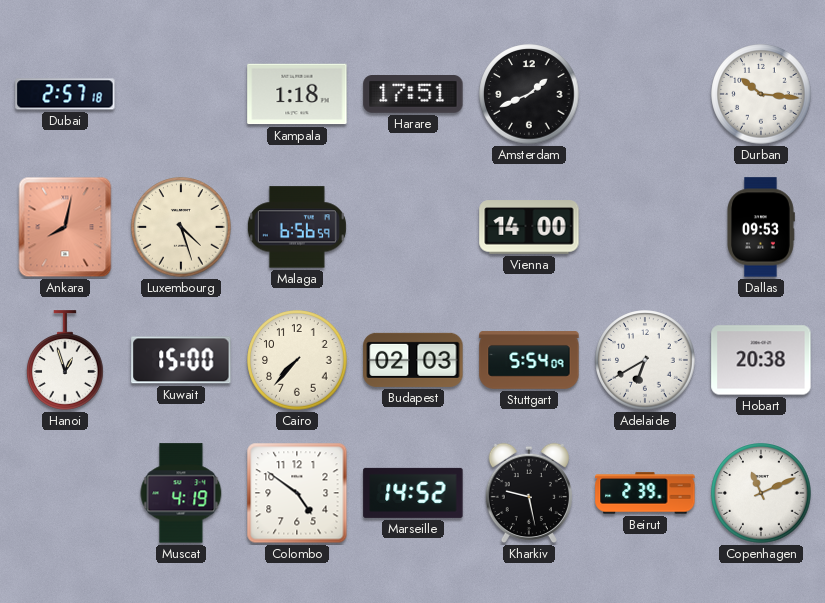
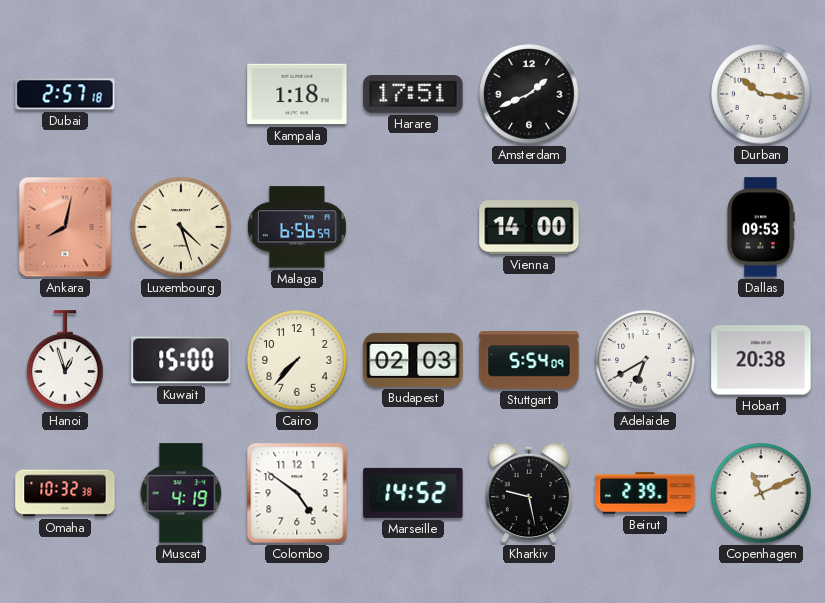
Omaha: none -> 10:32
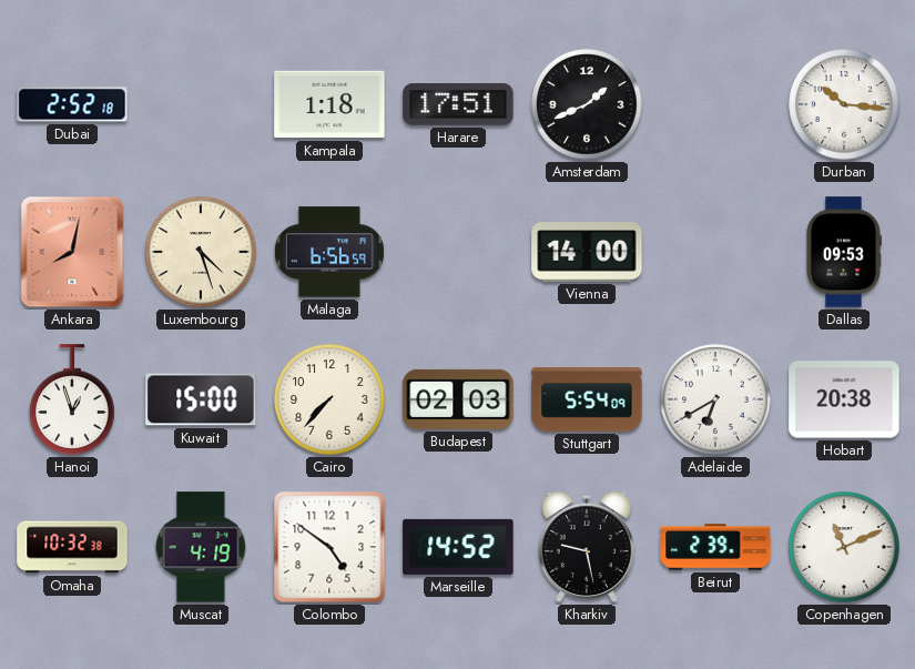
Dubai: 2:57 -> 2:52
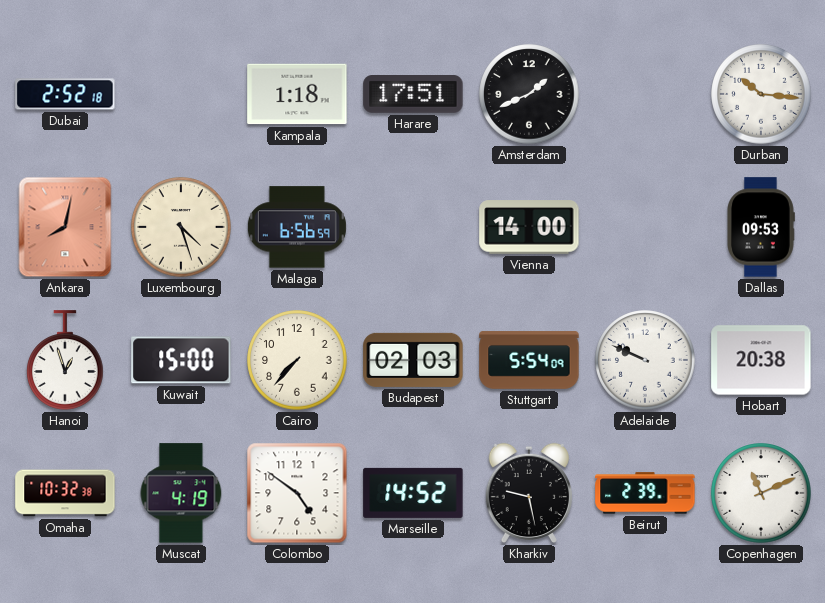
Adelaide: 6:40 -> 9:49
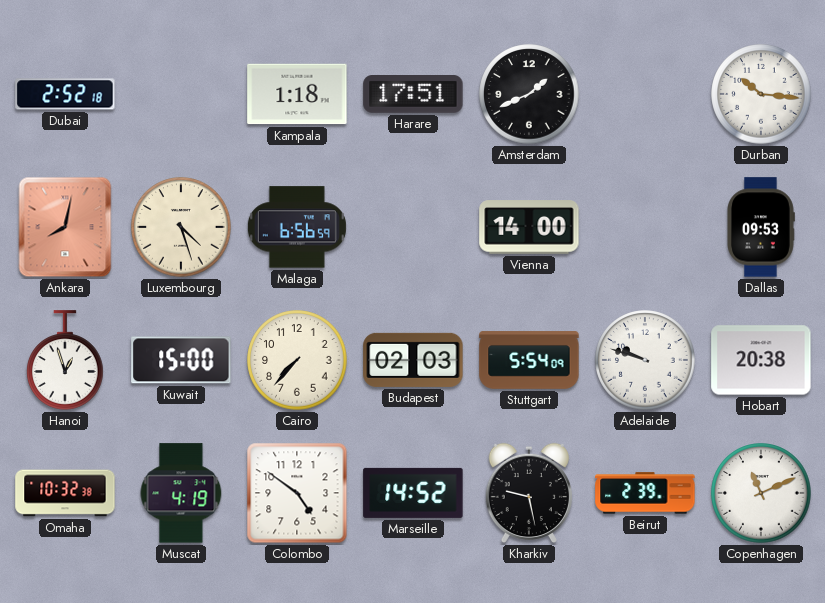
Adelaide: 9:49 -> 9:48
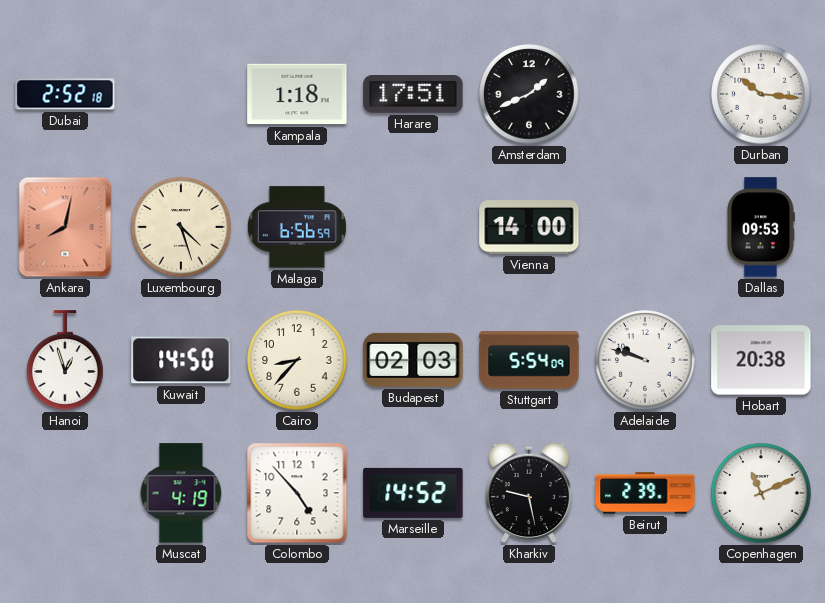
Kuwait: 15:00 -> 14:50
Cairo: 7:37 -> 8:37
Omaha: 10:32 -> none
Colombo: 4:51 -> 4:53
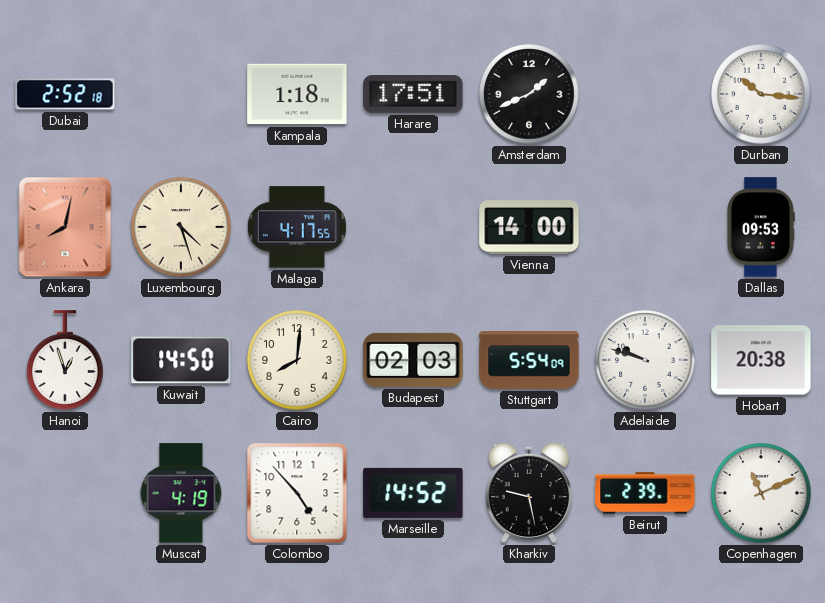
Malaga: 6:56 -> 4:17
Cairo: 8:37 -> 8:01
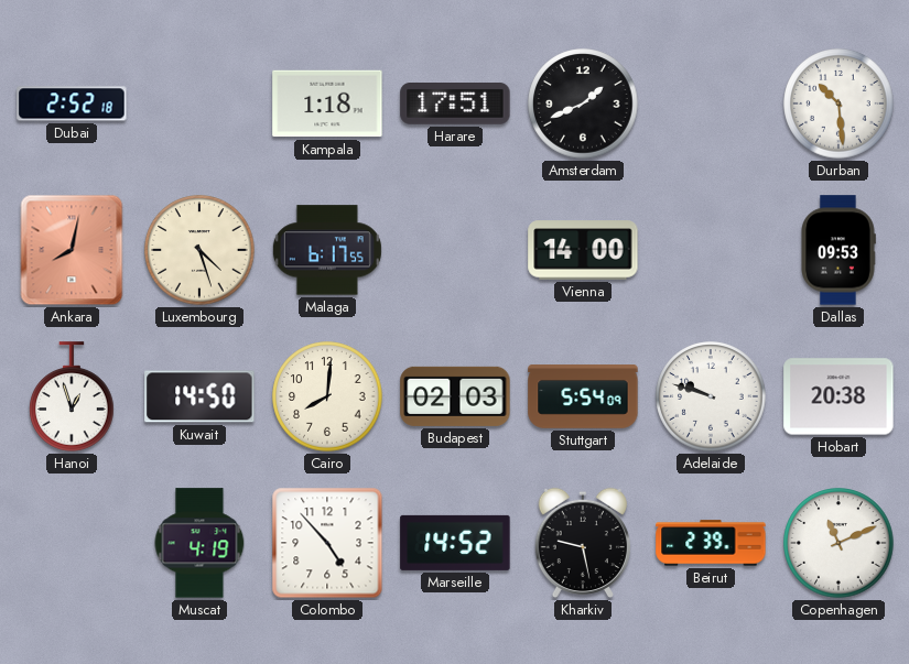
Durban: 10:16 -> 10:29
Malaga: 4:17 -> 6:17
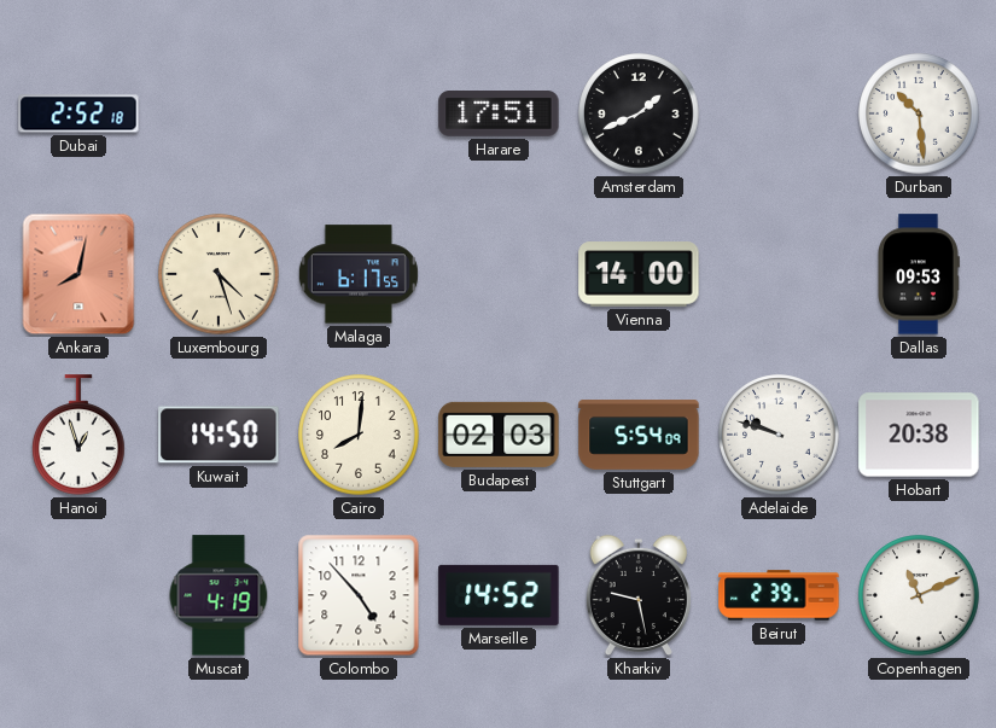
Kampala: 1:18 -> none
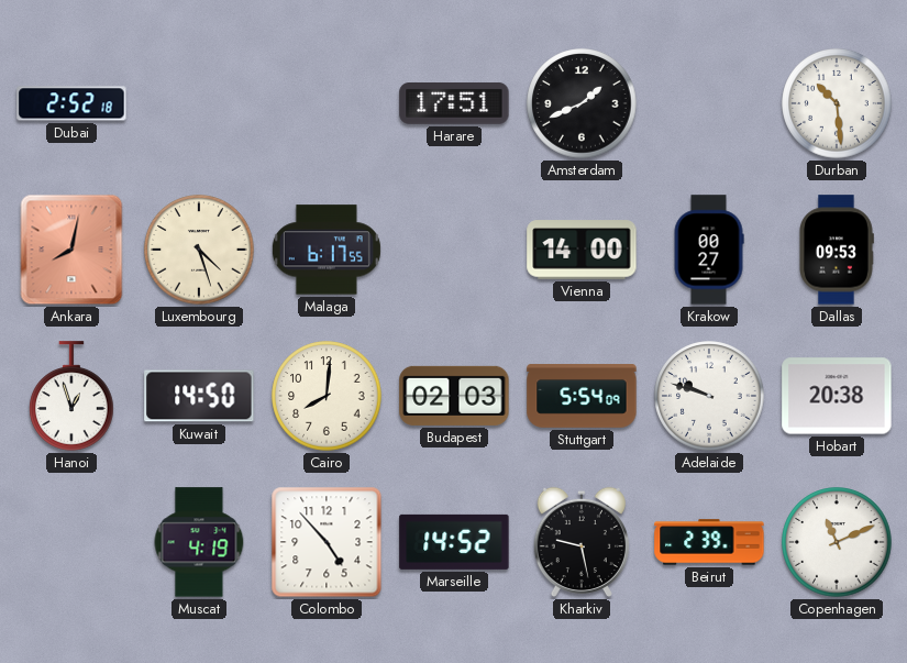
Krakow: none -> 00:27
